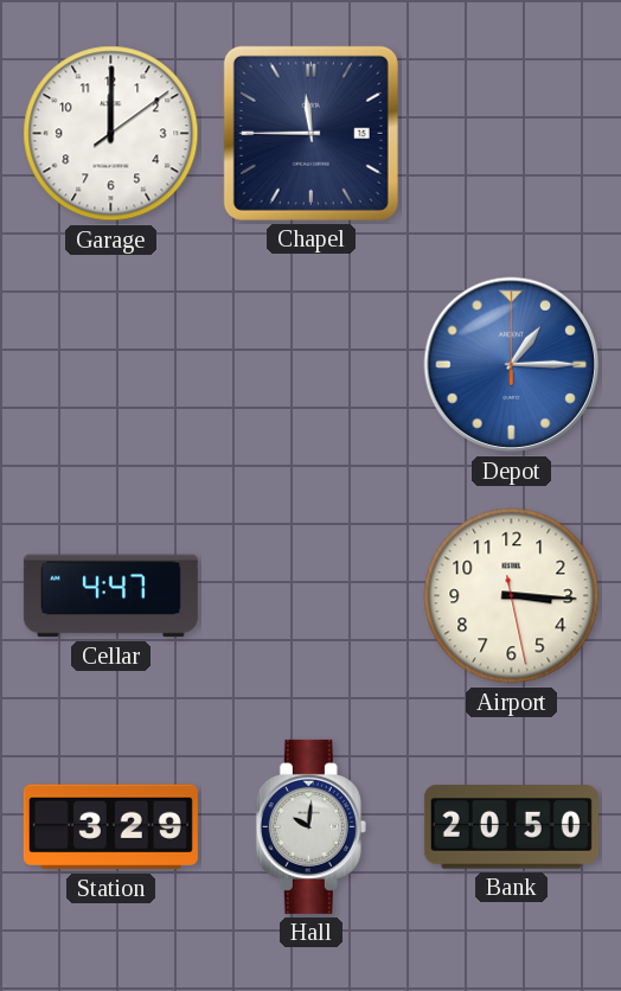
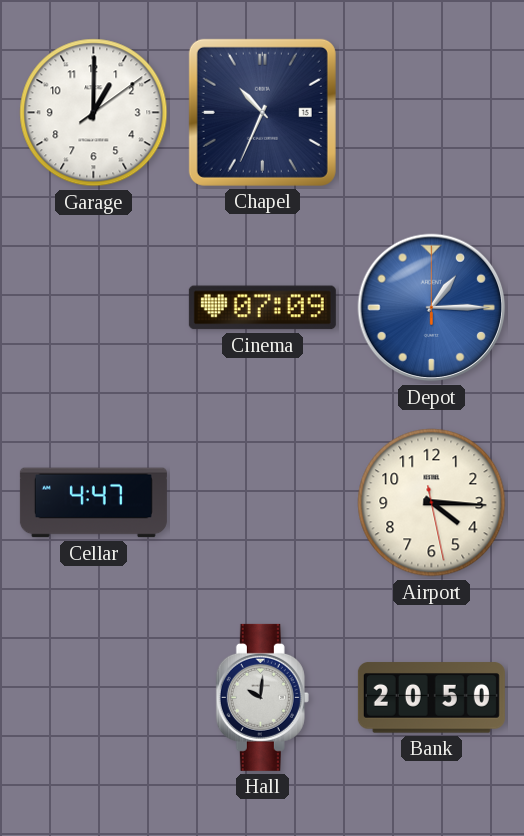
Garage: 12:00 -> 1:00
Chapel: 11:45 -> 10:34
Cinema: none -> 07:09
Airport: 3:15 -> 4:15
Station: 3:29 -> none
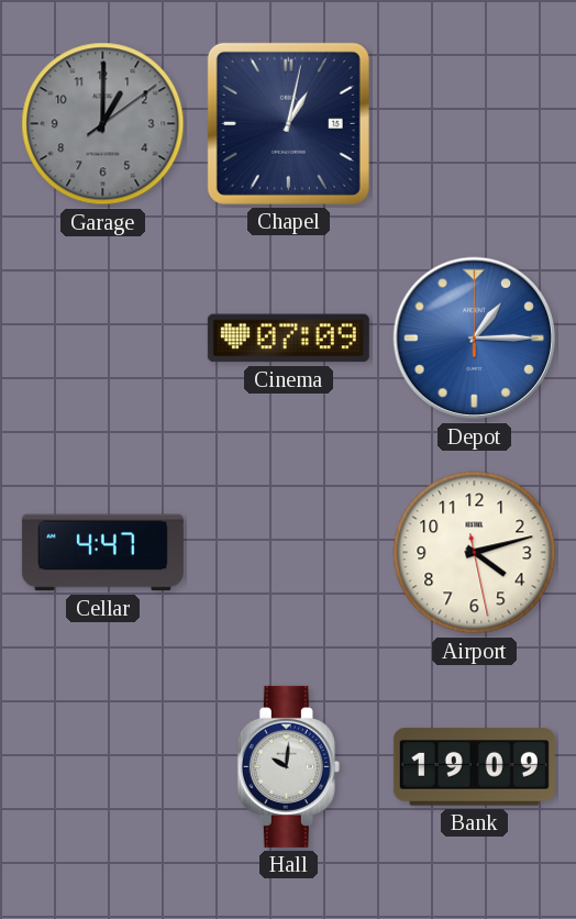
Garage dial: white -> grey
Chapel: 10:34 -> 1:02
Airport: 4:15 -> 4:12
Bank: 20:50 -> 19:09
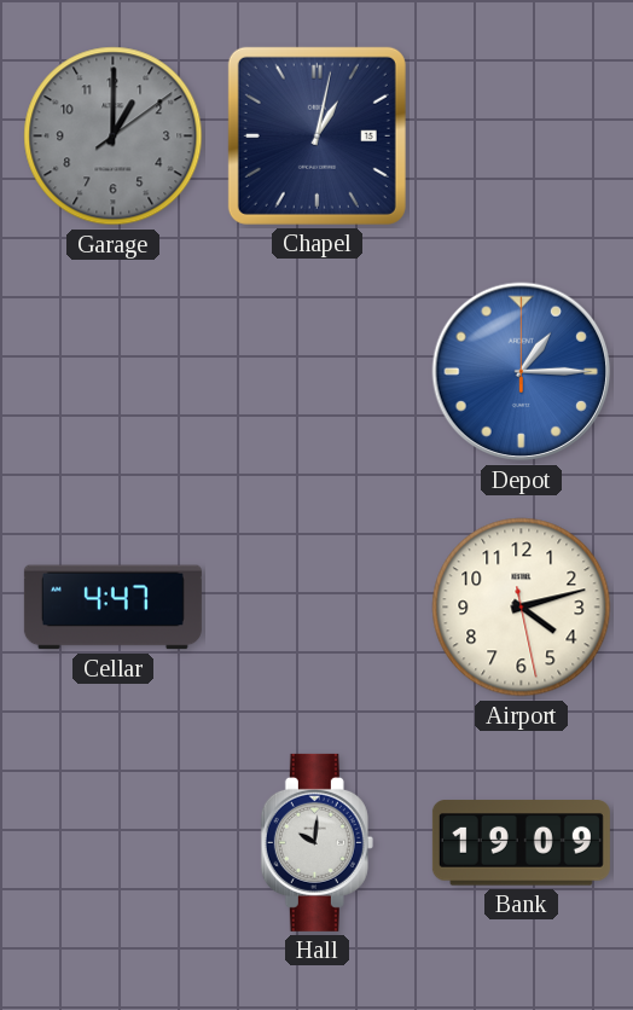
Cinema: 07:09 -> none
